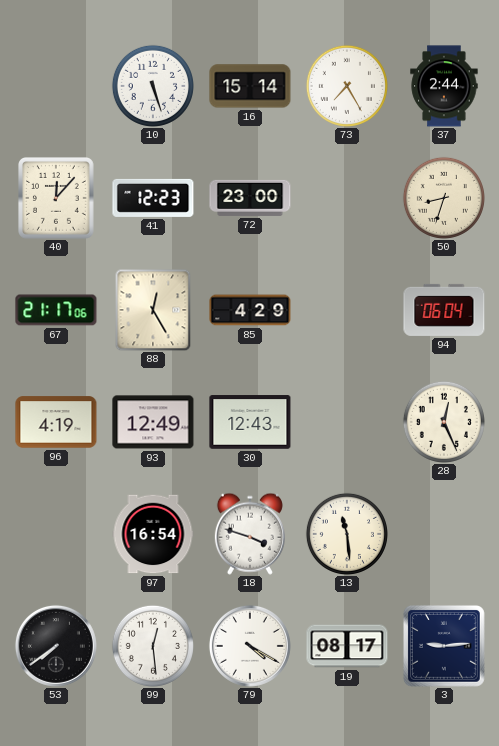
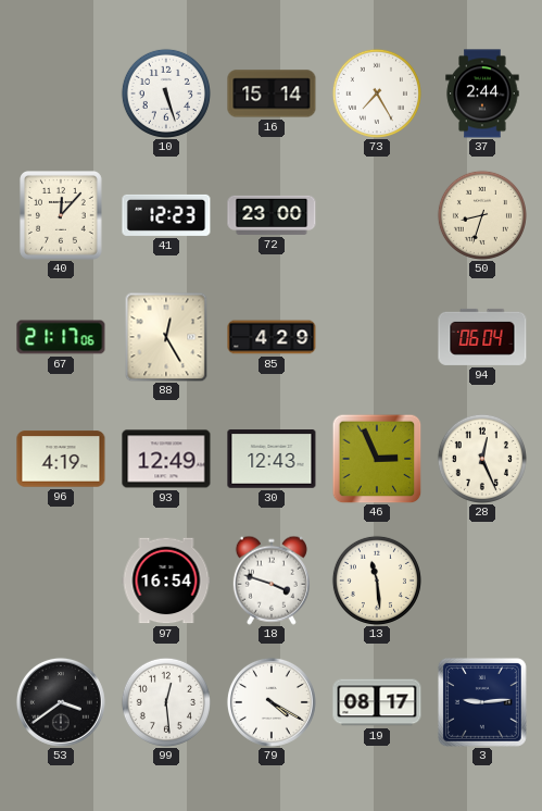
46: none -> 2:56
53: 7:39 -> 3:39
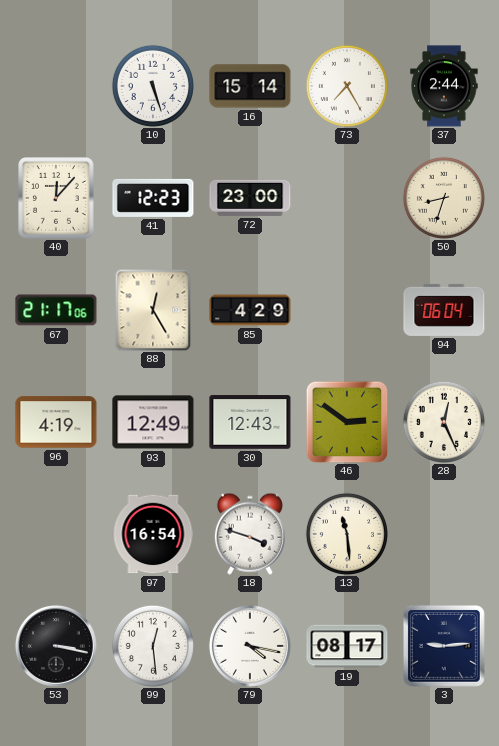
46: 2:56 -> 2:51
53: 3:39 -> 3:17
79: 4:20 -> 4:17
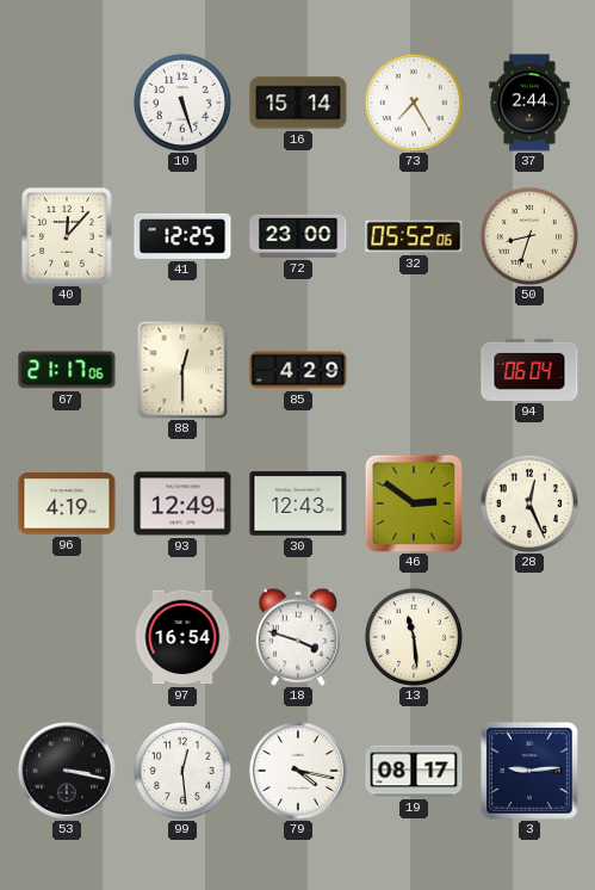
41: 12:23 -> 12:25
32: none -> 05:52
88: 12:25 -> 12:30
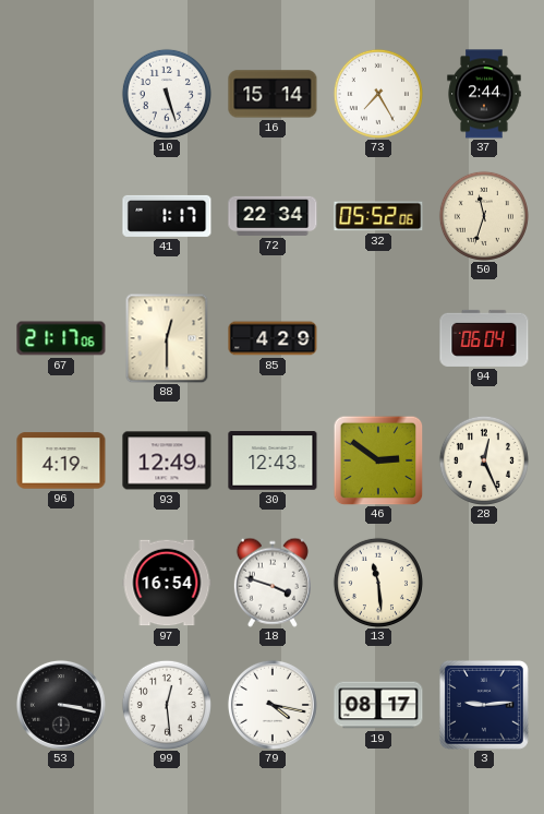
40: 12:07 -> none
41: 12:25 -> 1:17
72: 23:00 -> 22:34
50: 8:33 -> 11:33
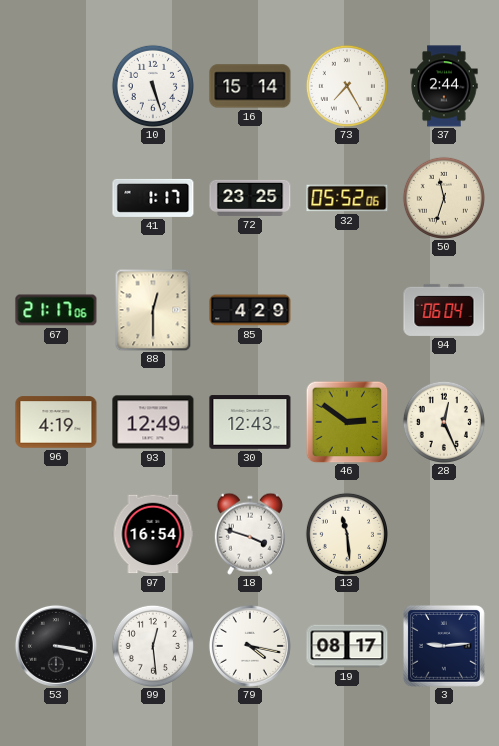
72: 22:34 -> 23:25
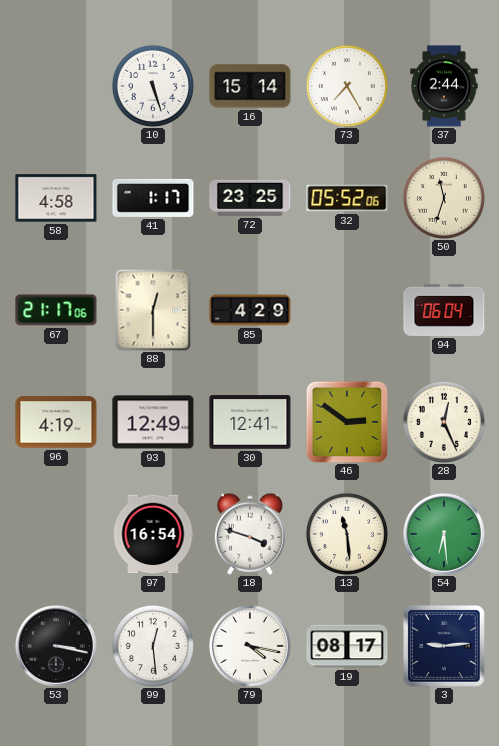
58: none -> 4:58
30: 12:43 -> 12:41
54: none -> 6:29
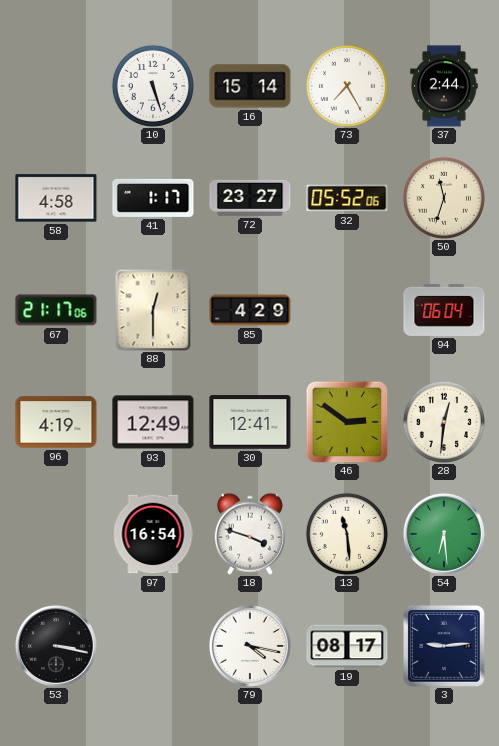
72: 23:25 -> 23:27
28: 12:26 -> 12:31
99: 12:29 -> none
